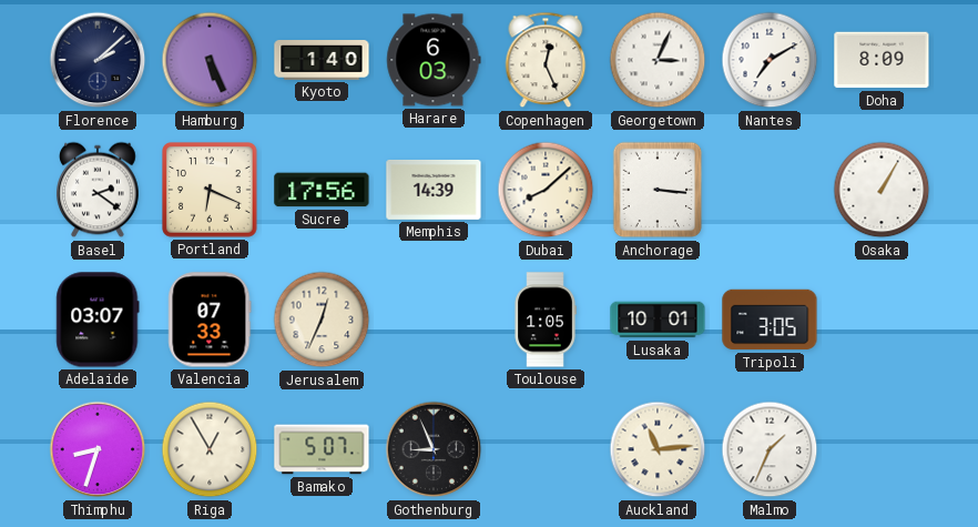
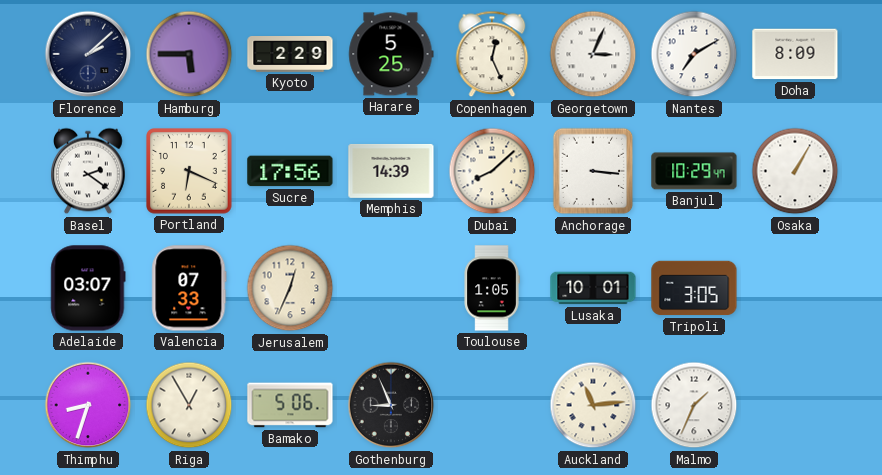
Hamburg: 5:26 -> 5:45
Kyoto: 1:40 -> 2:29
Harare: 6:03 -> 5:25
Banjul: none -> 10:29
Bamako: 5:07 -> 5:06
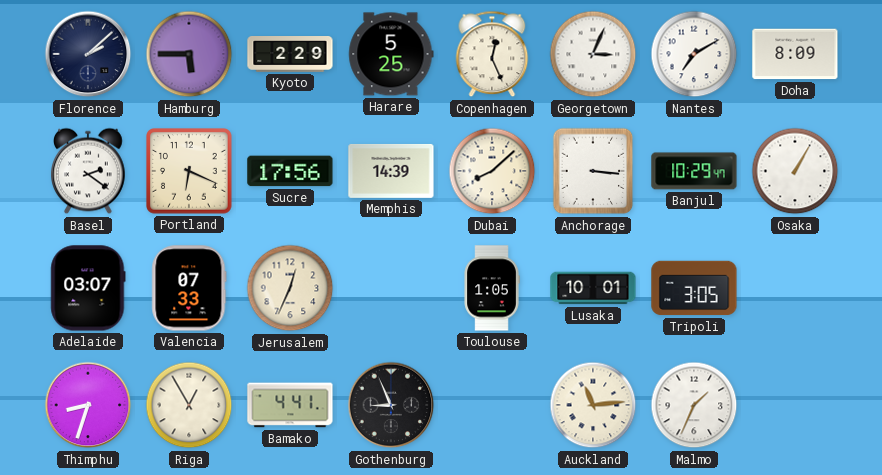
Bamako: 5:06 -> 4:41
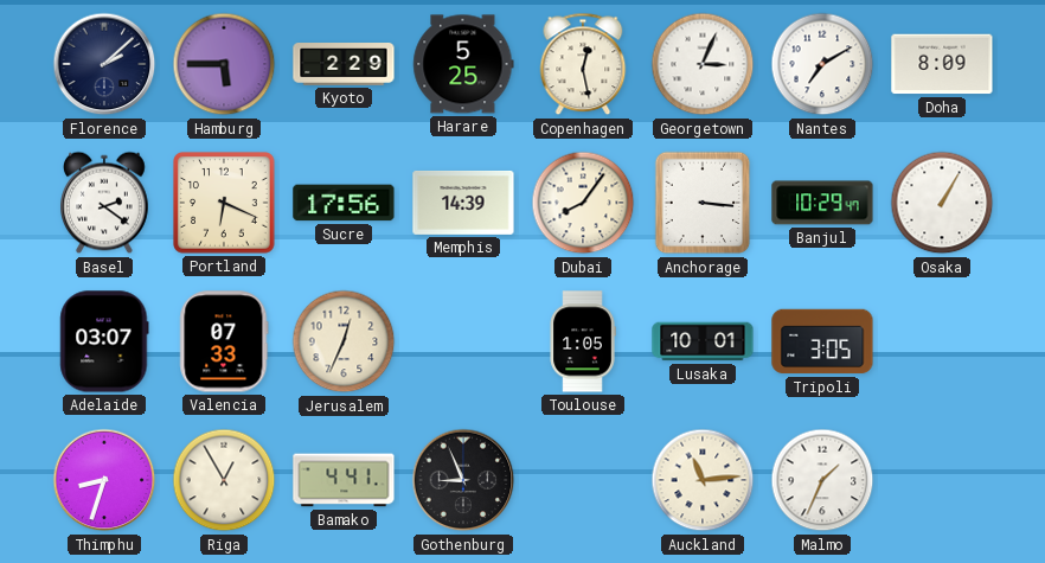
Copenhagen: 12:26 -> 12:28
Dubai: 8:08 -> 8:06
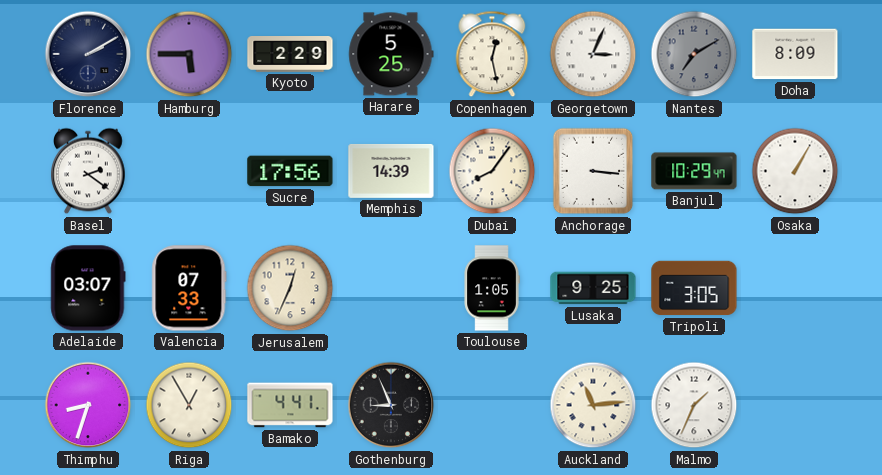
Florence: 2:08 -> 2:10
Nantes dial: white -> grey
Portland: 6:19 -> none
Lusaka: 10:01 -> 9:25
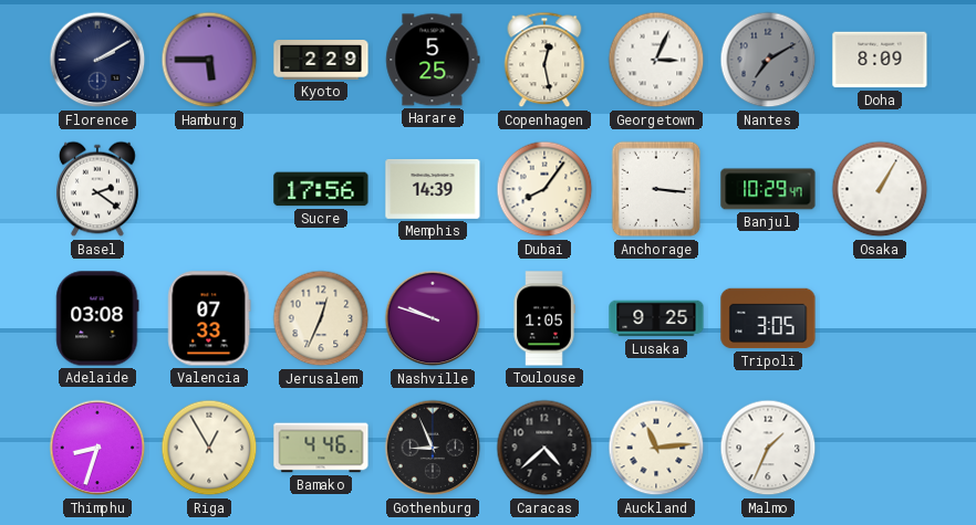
Adelaide: 03:07 -> 03:08
Nashville: none -> 9:48
Bamako: 4:41 -> 4:46
Caracas: none -> 4:38
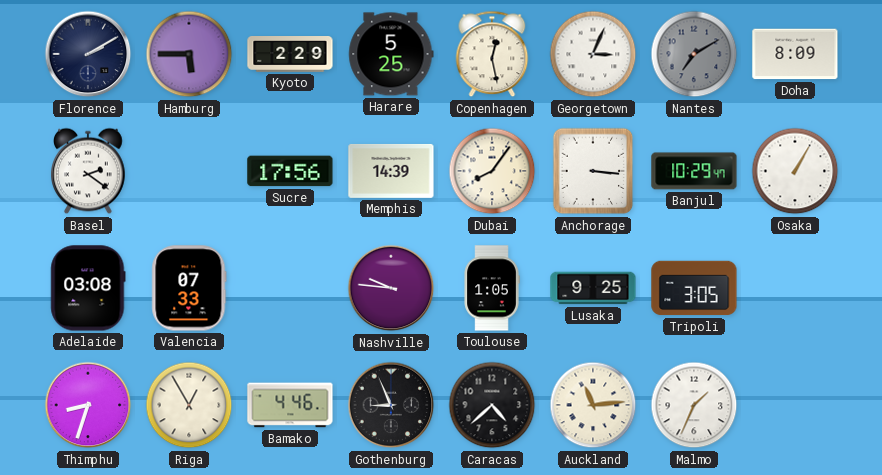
Jerusalem: 12:34 -> none
Nashville: 9:48 -> 9:46
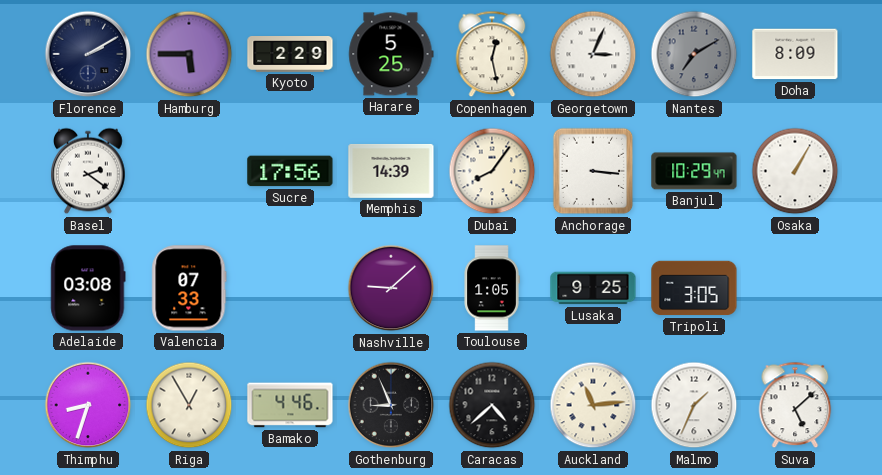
Nashville: 9:46 -> 9:08
Suva: none -> 5:08
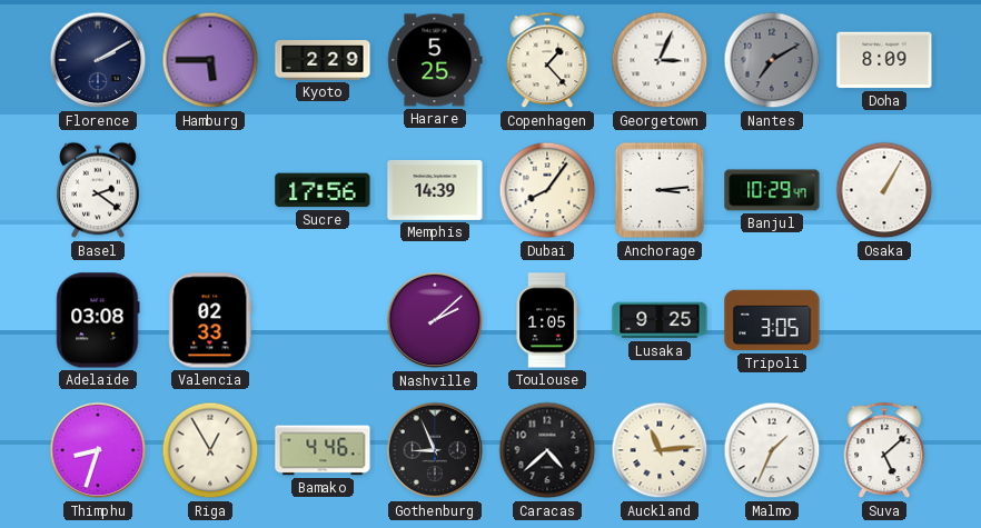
Copenhagen: 12:28 -> 1:23
Anchorage: 3:16 -> 3:14
Valencia: 07:33 -> 02:33
Nashville: 9:08 -> 2:08
